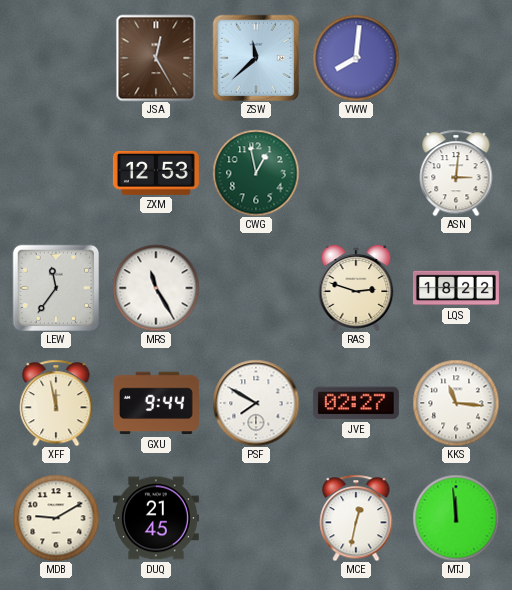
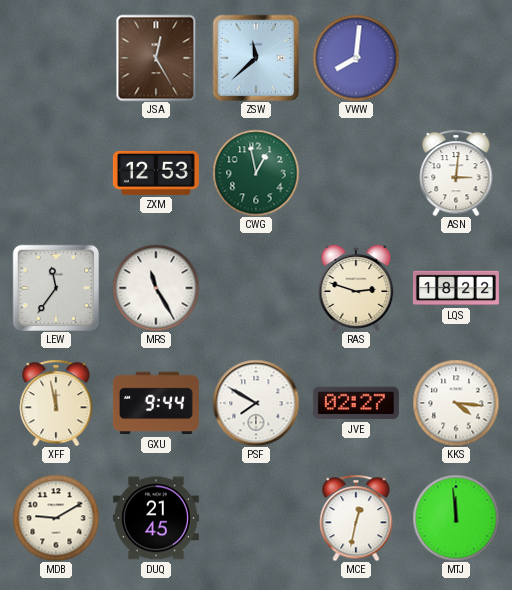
KKS: 11:16 -> 4:16
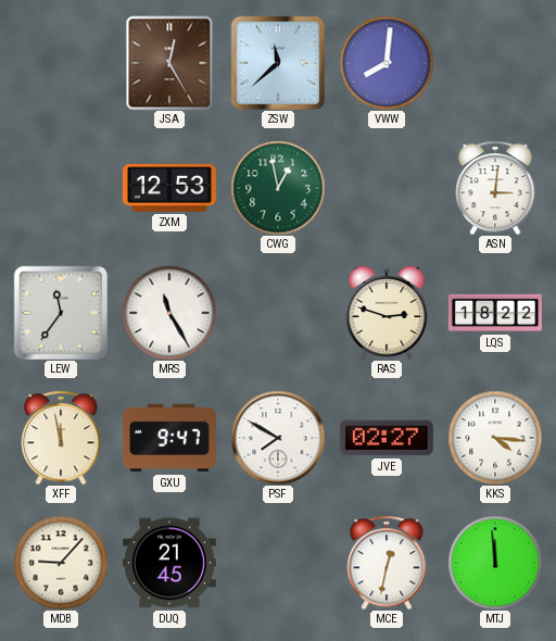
GXU: 9:44 -> 9:47
MDB: 9:10 -> 9:07
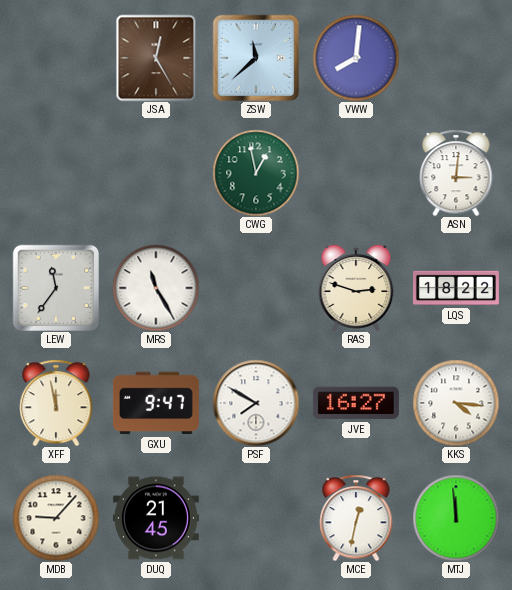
ZXM: 12:53 -> none
JVE: 02:27 -> 16:27
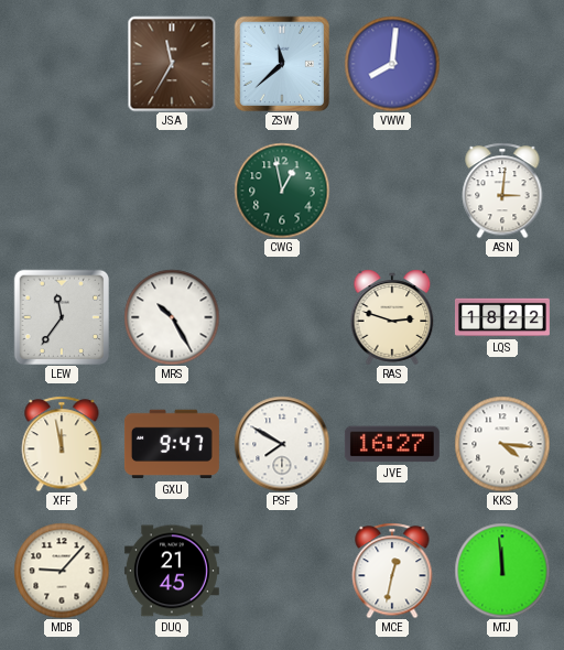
JSA: 12:25 -> 11:35
MRS: 11:25 -> 10:25
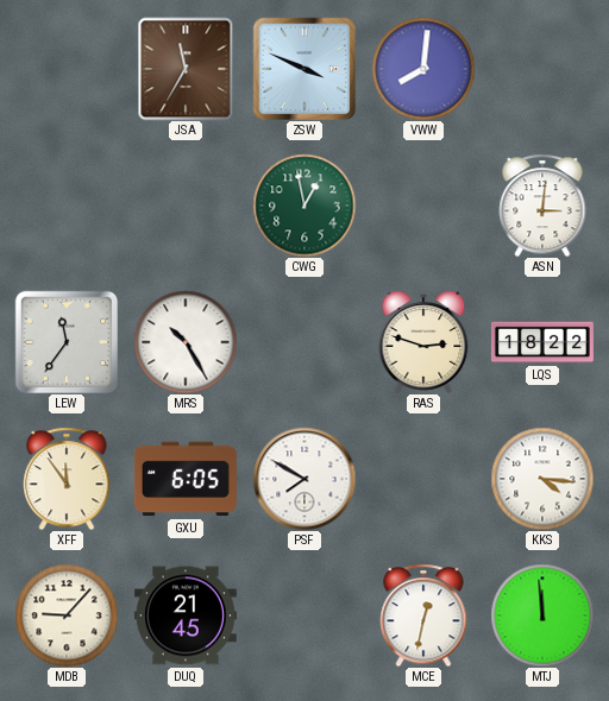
ZSW: 11:38 -> 3:49
XFF: 11:58 -> 11:54
GXU: 9:47 -> 6:05
JVE: 16:27 -> none
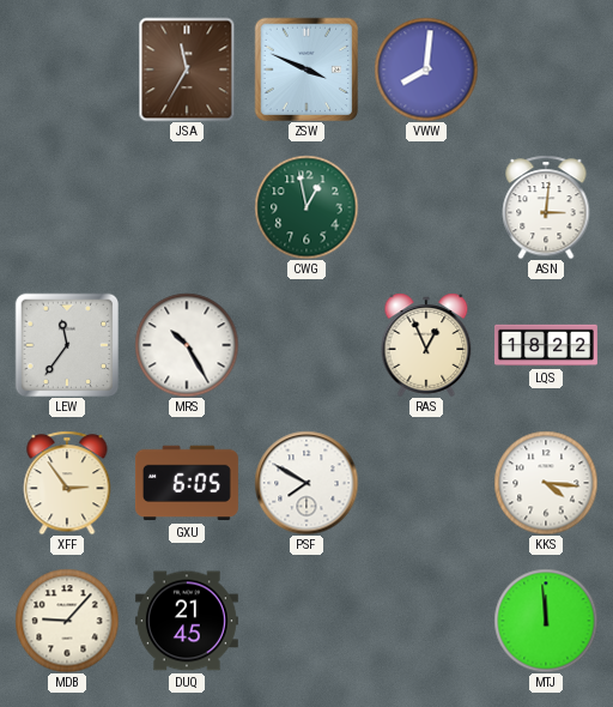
RAS: 2:48 -> 12:56
XFF: 11:54 -> 2:54
MCE: 12:32 -> none
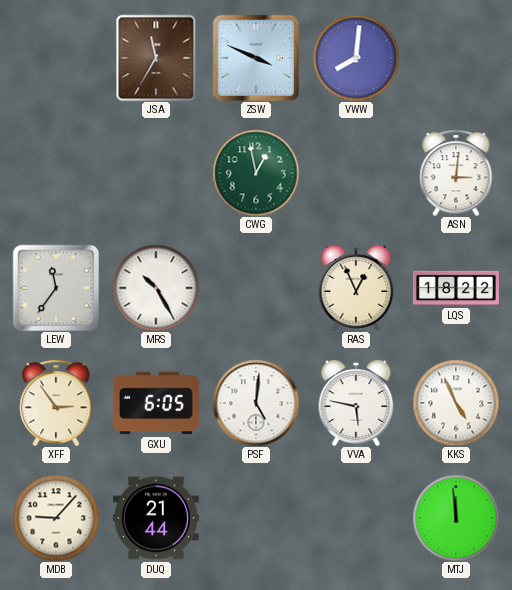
PSF: 7:50 -> 5:01
VVA: none -> 5:47
KKS: 4:16 -> 4:56
DUQ: 21:45 -> 21:44
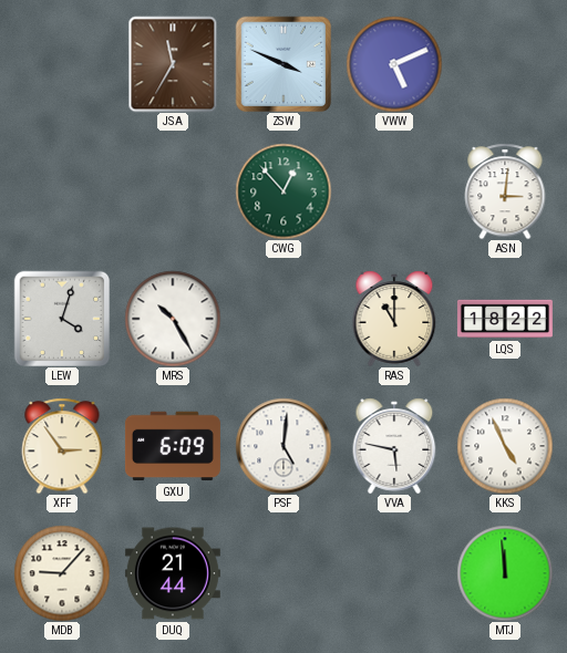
VWW: 8:01 -> 5:11
CWG: 12:58 -> 12:53
LEW: 11:36 -> 4:03
RAS: 12:56 -> 11:00
GXU: 6:05 -> 6:09
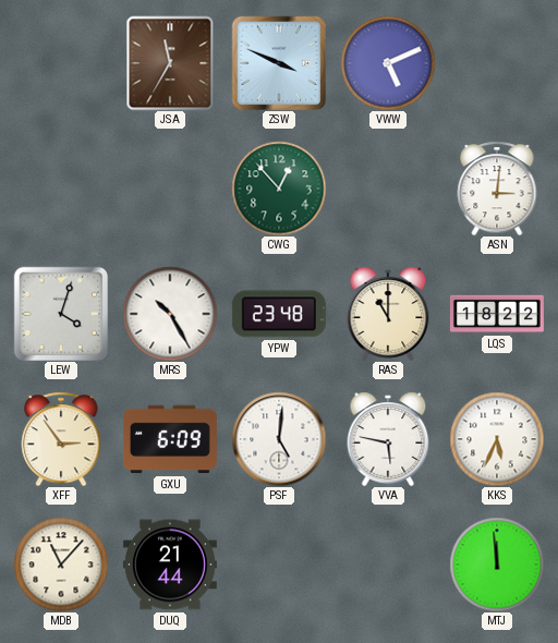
YPW: none -> 23:48
KKS: 4:56 -> 5:34
MDB: 9:07 -> 11:07
